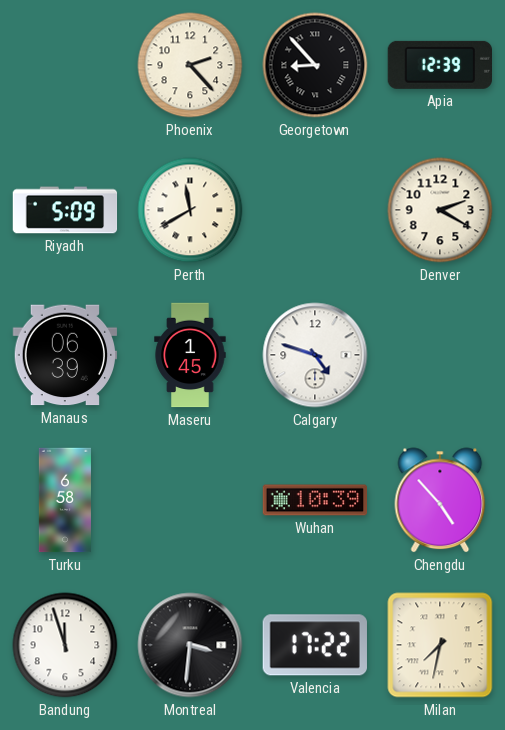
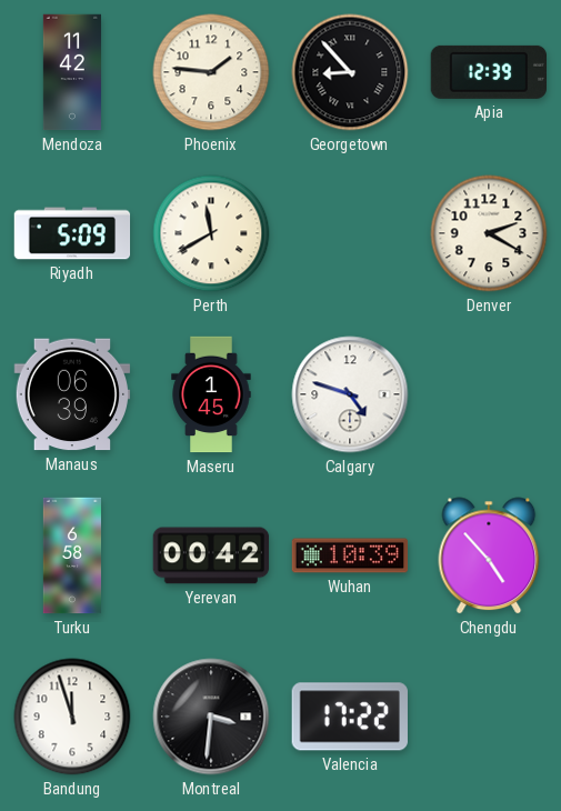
Mendoza: none -> 11:42
Phoenix: 2:23 -> 1:46
Yerevan: none -> 00:42
Milan: 7:32 -> none
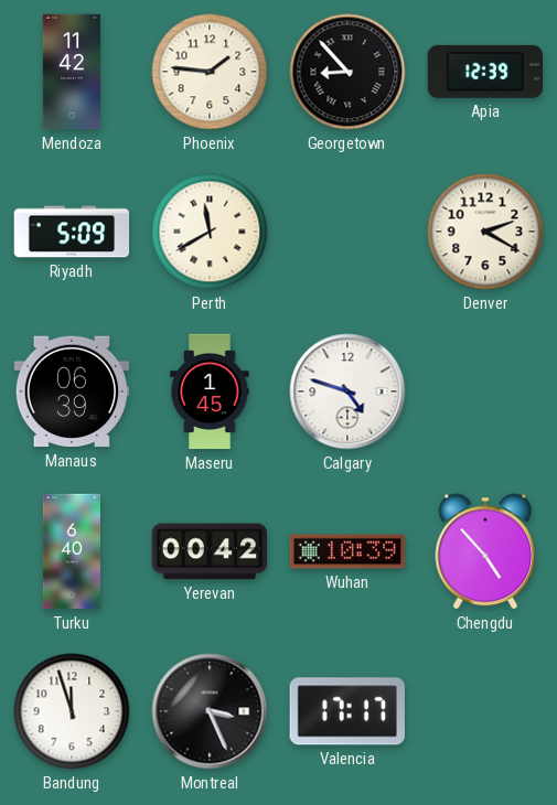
Turku: 6:58 -> 6:40
Montreal: 3:31 -> 3:26
Valencia: 17:22 -> 17:17
